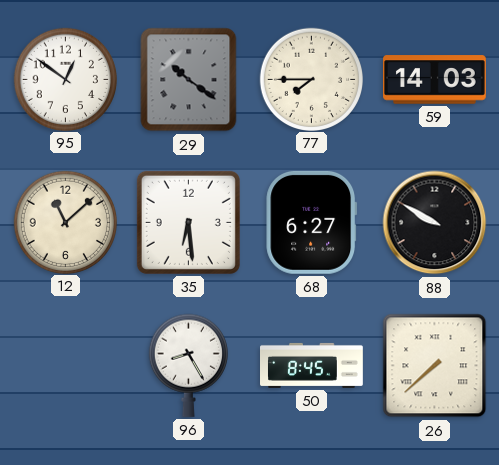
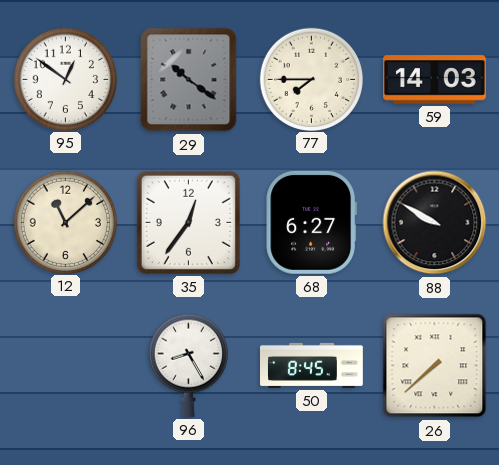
35: 6:29 -> 12:36
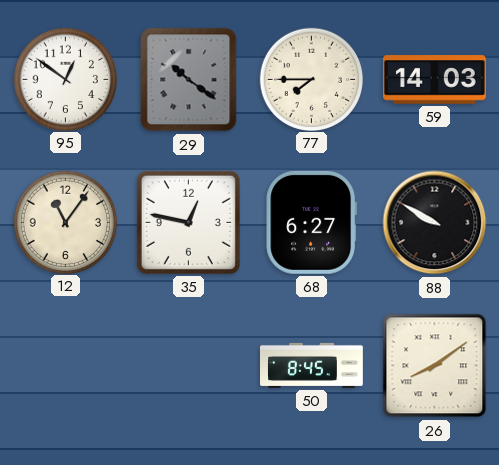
12: 11:08 -> 11:06
35: 12:36 -> 12:47
96: 8:25 -> none
26: 7:38 -> 8:09
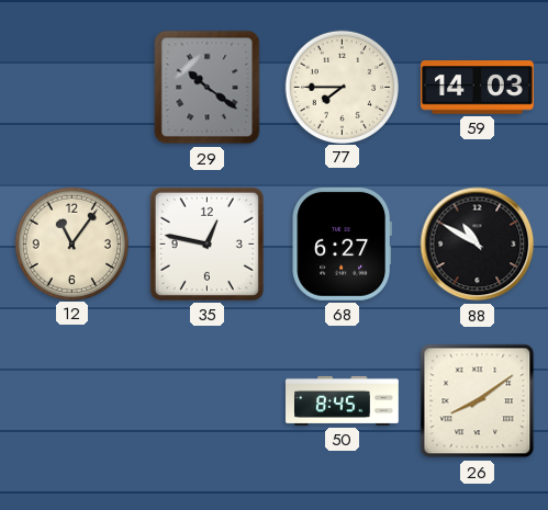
95: 12:51 -> none
88: 9:50 -> 10:50
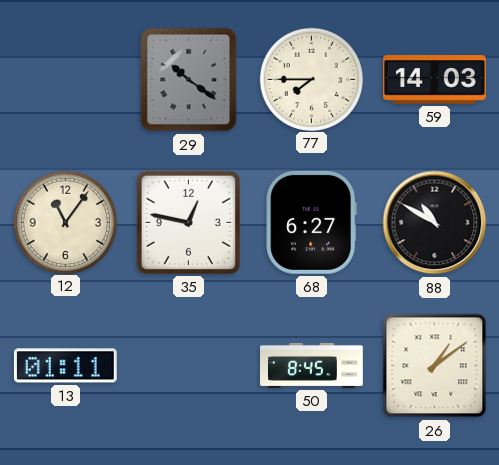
13: none -> 01:11
26: 8:09 -> 1:09
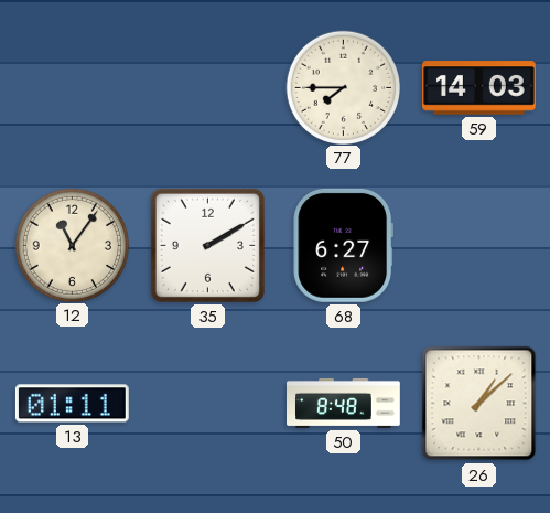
29: 10:21 -> none
35: 12:47 -> 2:10
88: 10:50 -> none
50: 8:45 -> 8:48
26: 1:09 -> 1:08
